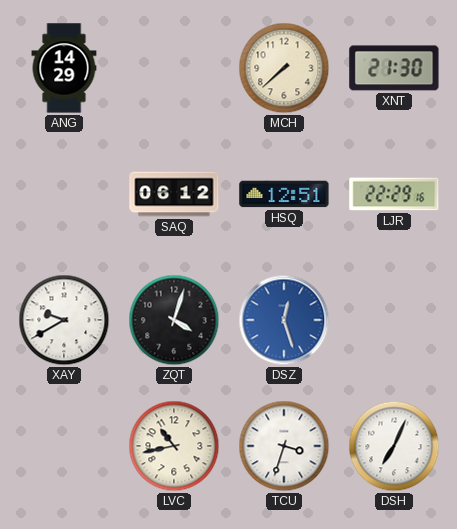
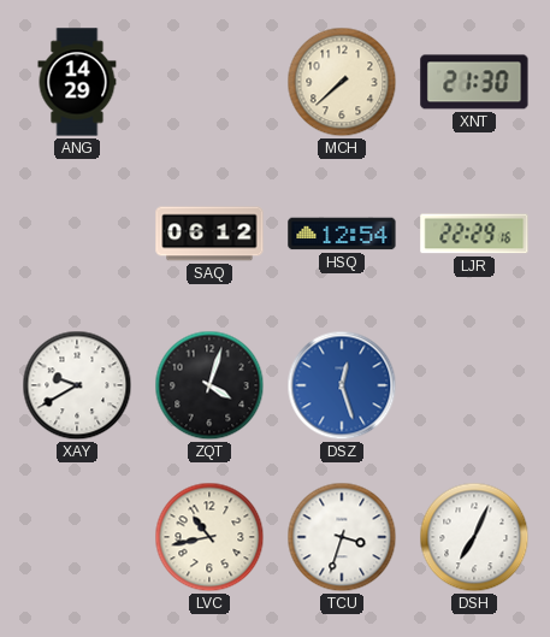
HSQ: 12:51 -> 12:54
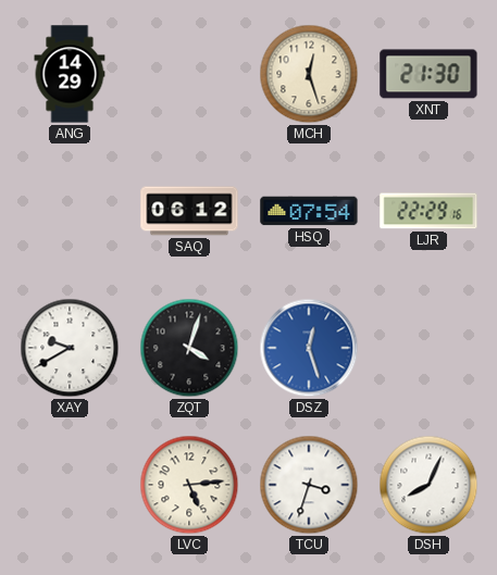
MCH: 7:38 -> 12:27
HSQ: 12:54 -> 07:54
LVC: 10:43 -> 5:14
DSH: 7:04 -> 8:04
